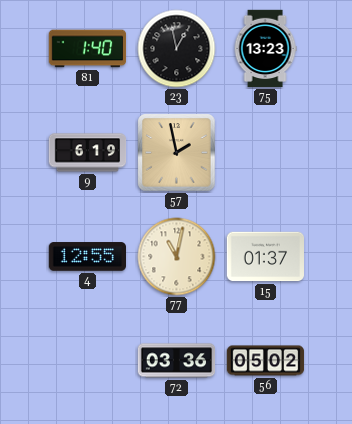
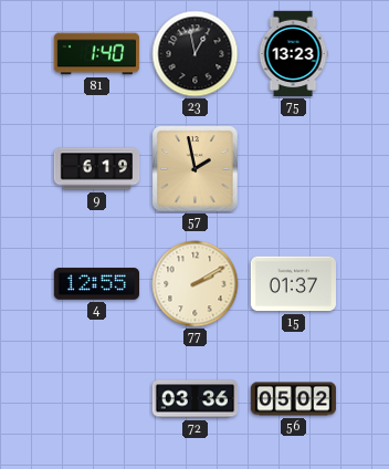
77: 11:02 -> 2:10
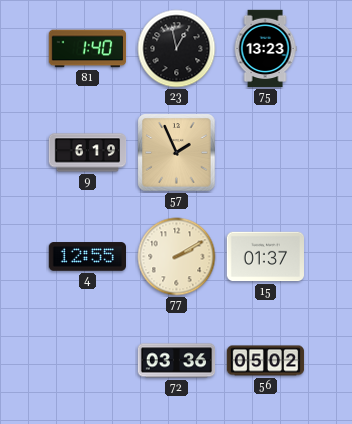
57: 1:58 -> 1:56
